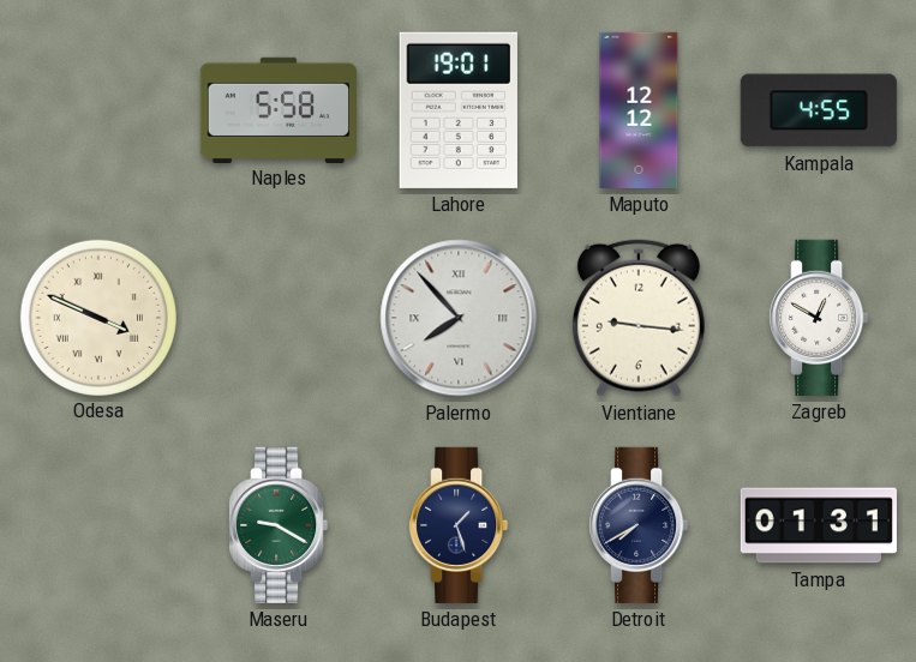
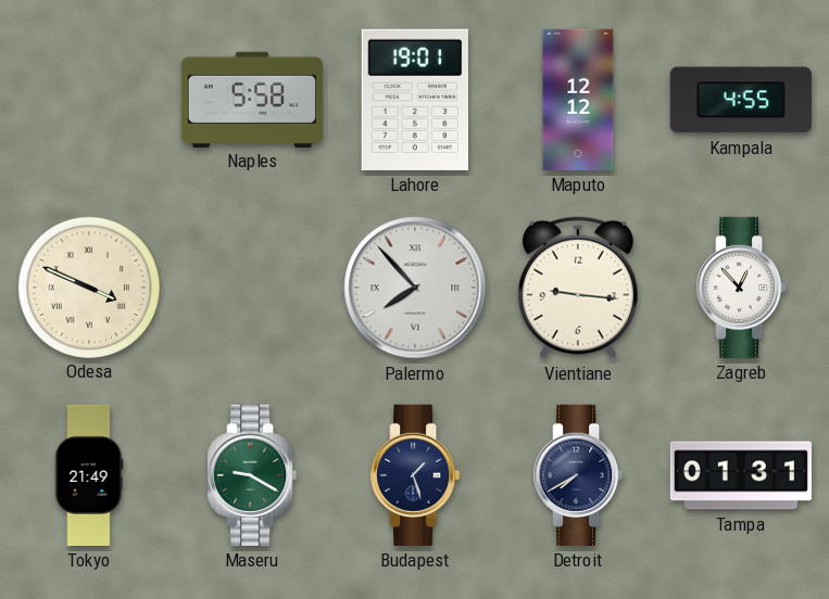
Zagreb: 12:50 -> 12:53
Tokyo: none -> 21:49
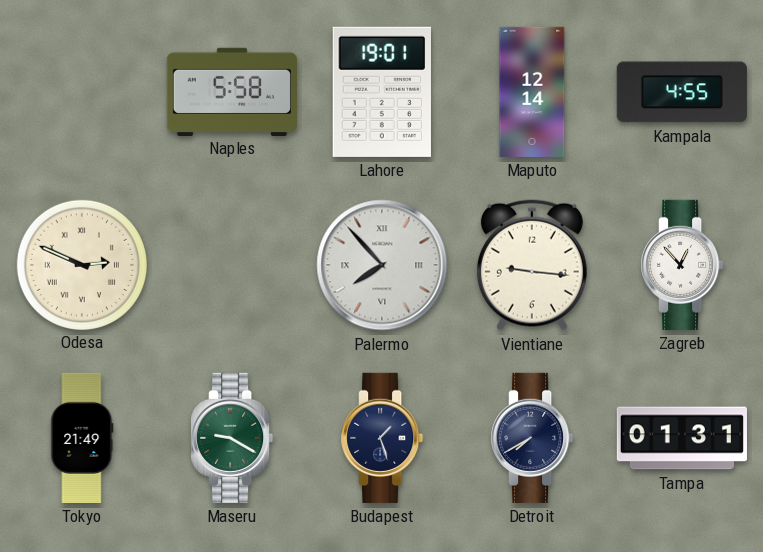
Maputo: 12:12 -> 12:14
Odesa: 3:49 -> 2:49
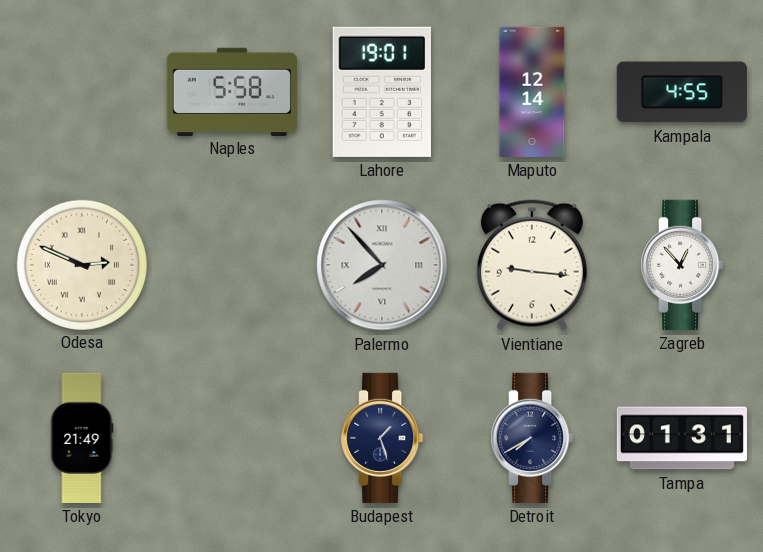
Maseru: 9:20 -> none
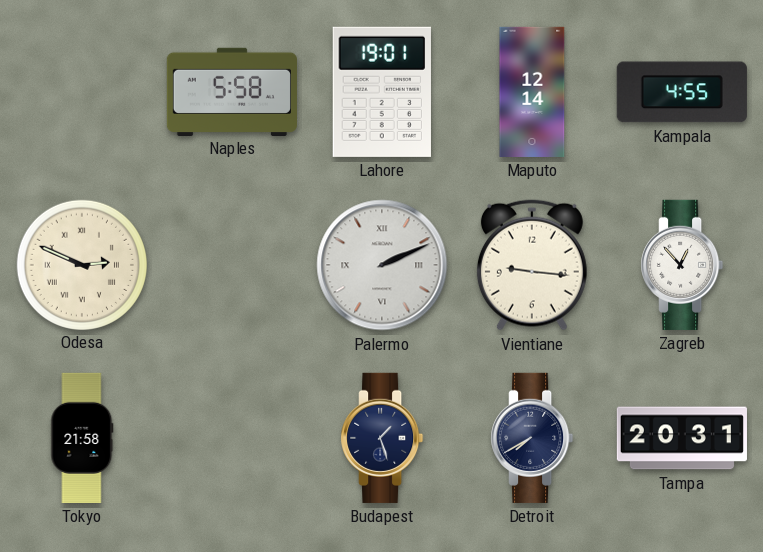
Palermo: 7:53 -> 2:11
Tokyo: 21:49 -> 21:58
Tampa: 01:31 -> 20:31
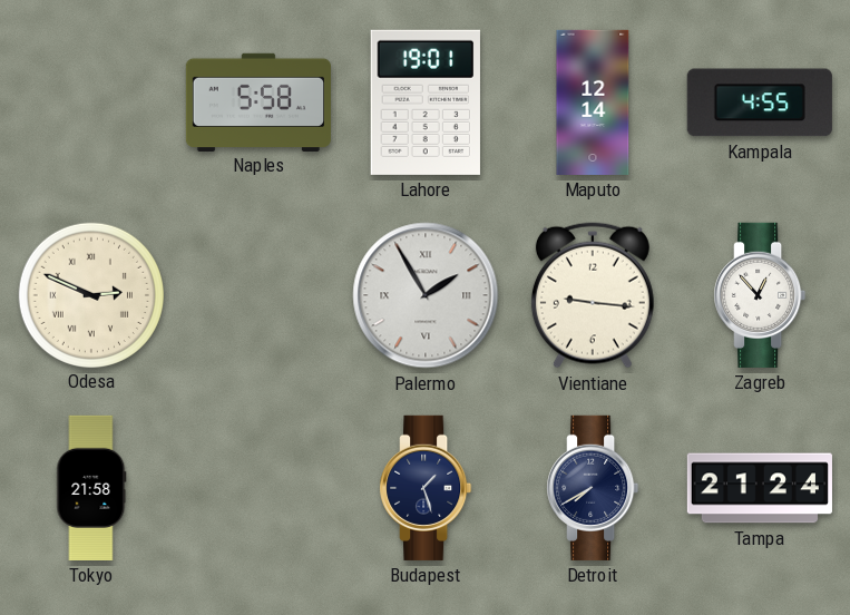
Palermo: 2:11 -> 1:55
Tampa: 20:31 -> 21:24
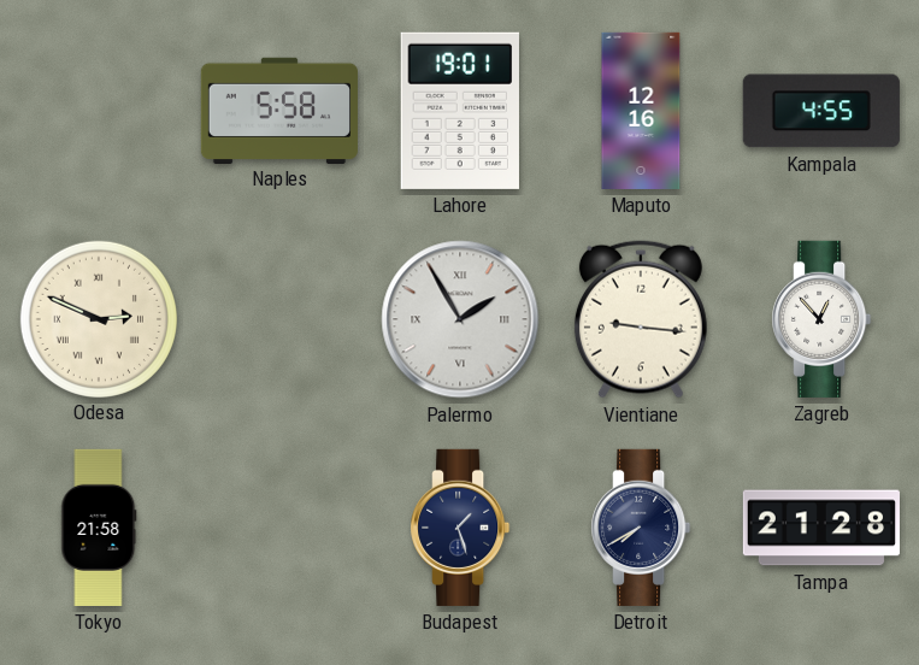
Maputo: 12:14 -> 12:16
Tampa: 21:24 -> 21:28
